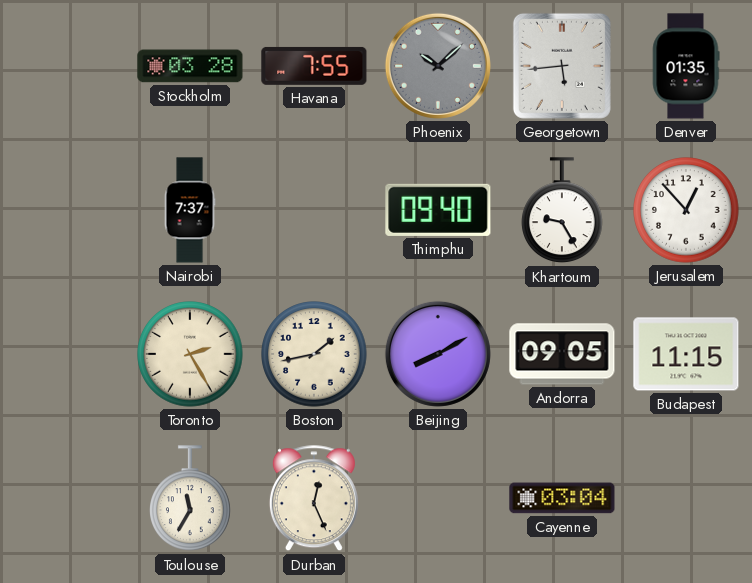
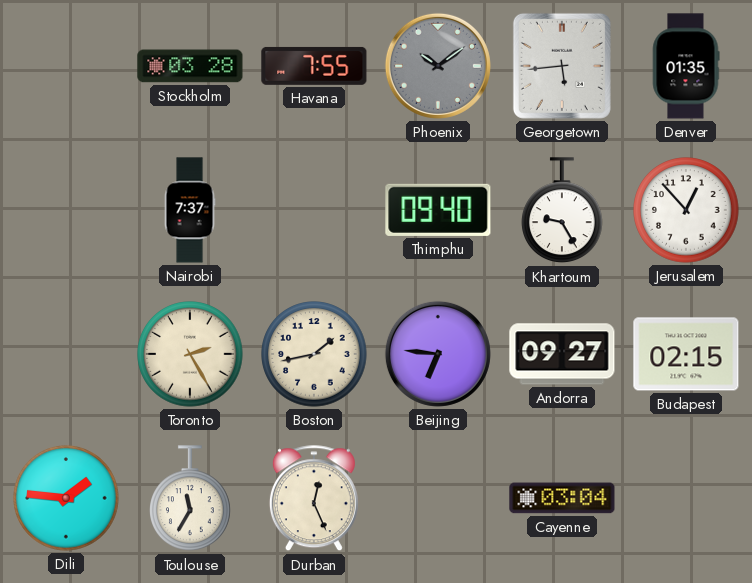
Phoenix: 10:08 -> 10:09
Beijing: 8:10 -> 6:46
Andorra: 09:05 -> 09:27
Budapest: 11:15 -> 02:15
Dili: none -> 1:46
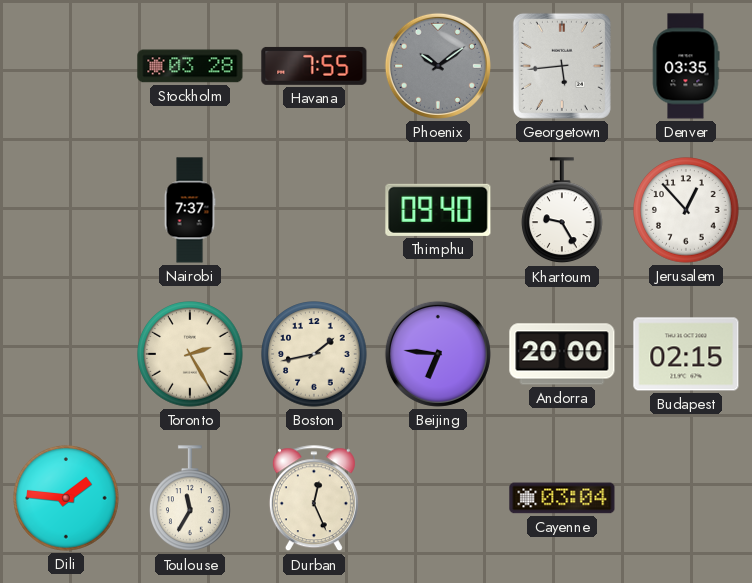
Denver: 01:35 -> 03:35
Andorra: 09:27 -> 20:00
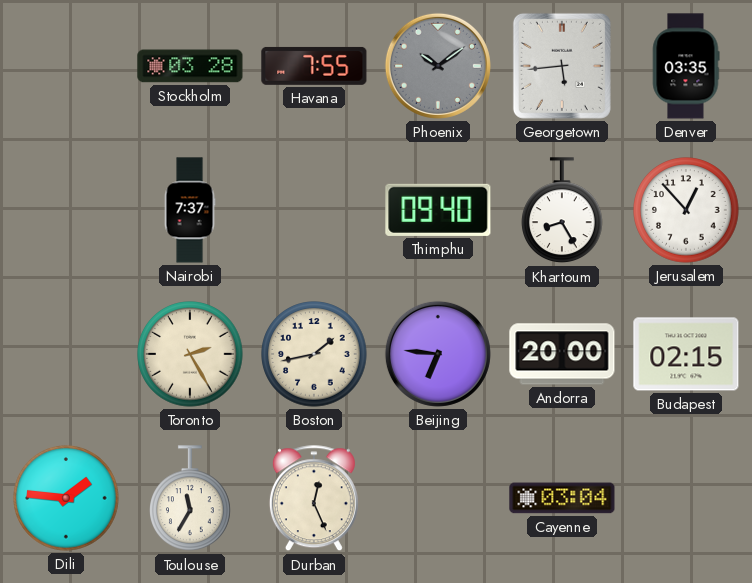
Khartoum: 9:25 -> 8:25
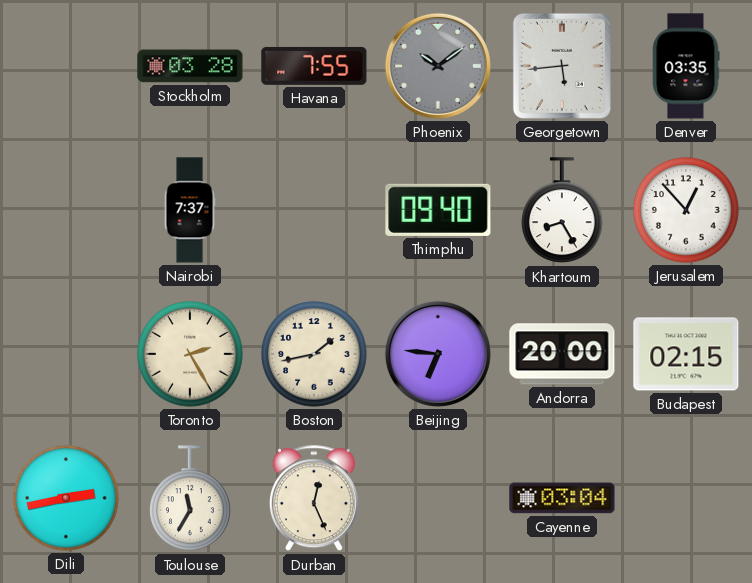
Dili: 1:46 -> 2:43
